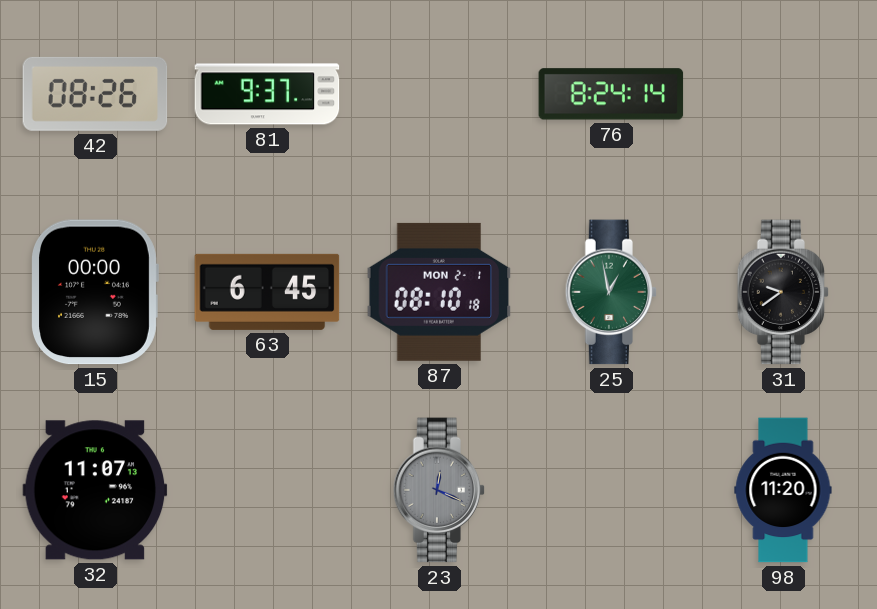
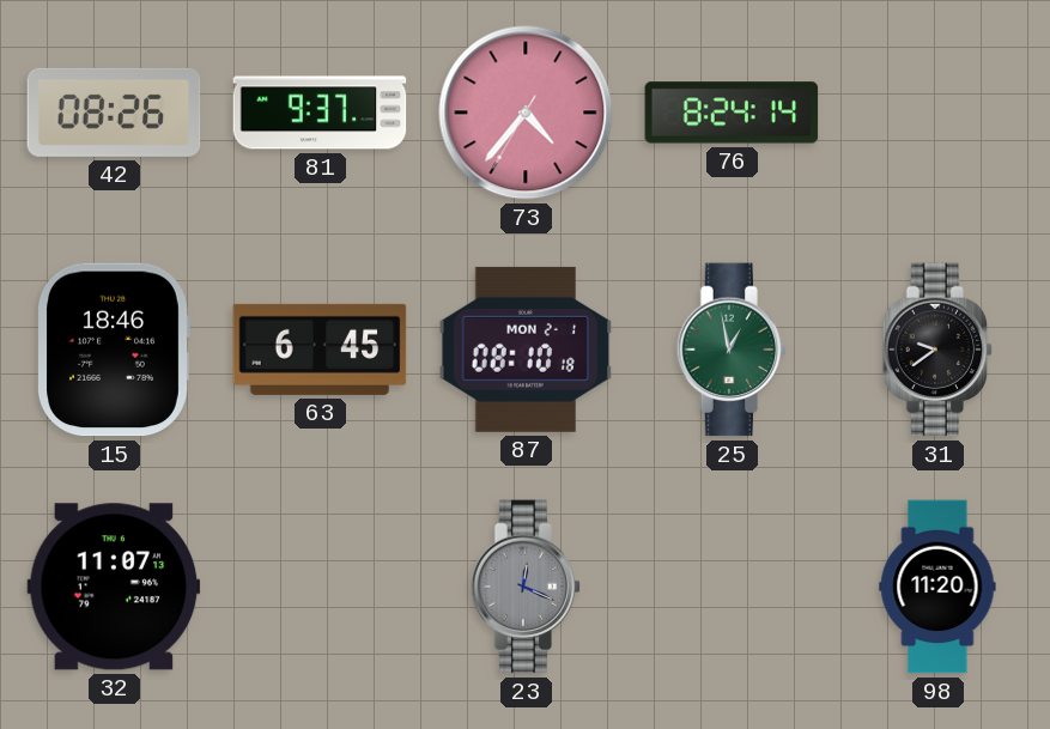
73: none -> 4:36
15: 00:00 -> 18:46
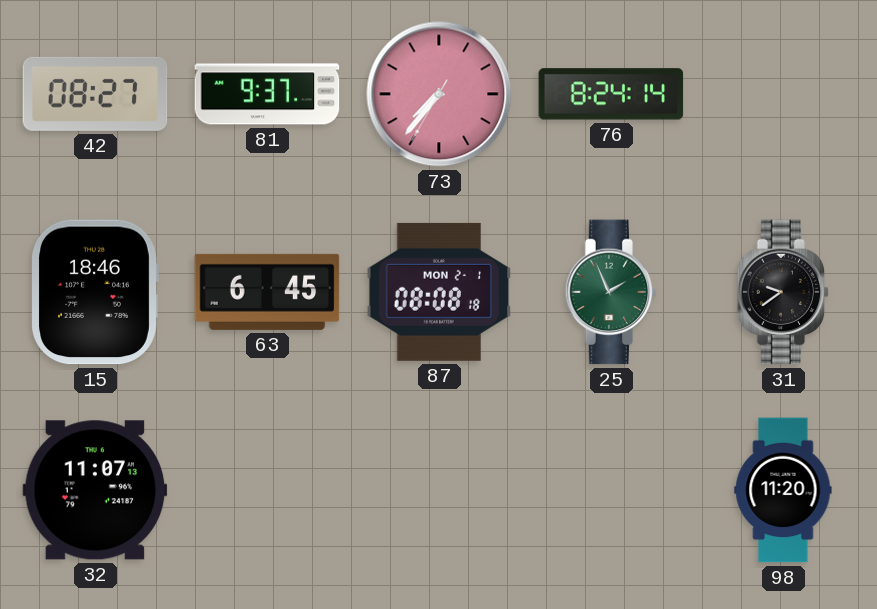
42: 08:26 -> 08:27
73: 4:36 -> 7:36
87: 08:10 -> 08:08
25: 12:58 -> 1:56
23: 12:19 -> none
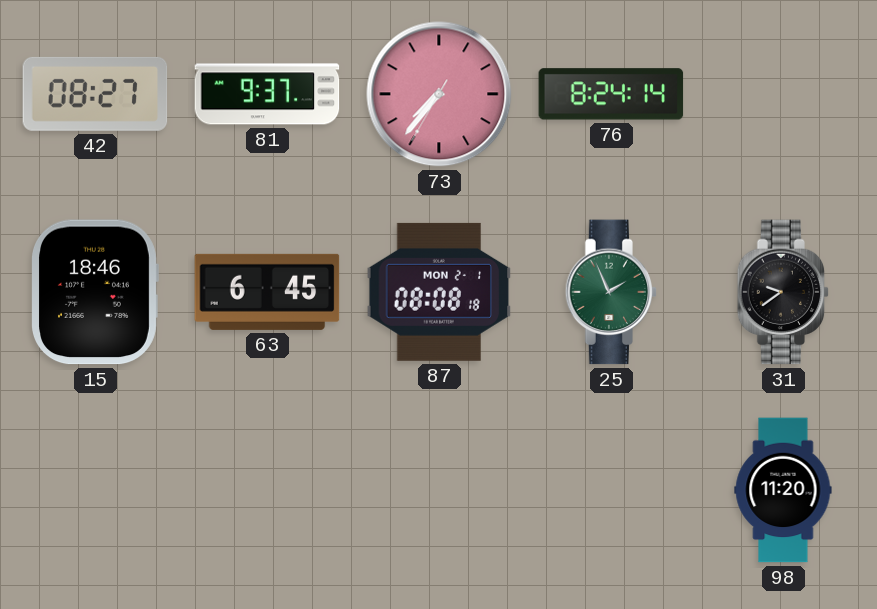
32: 11:07 -> none
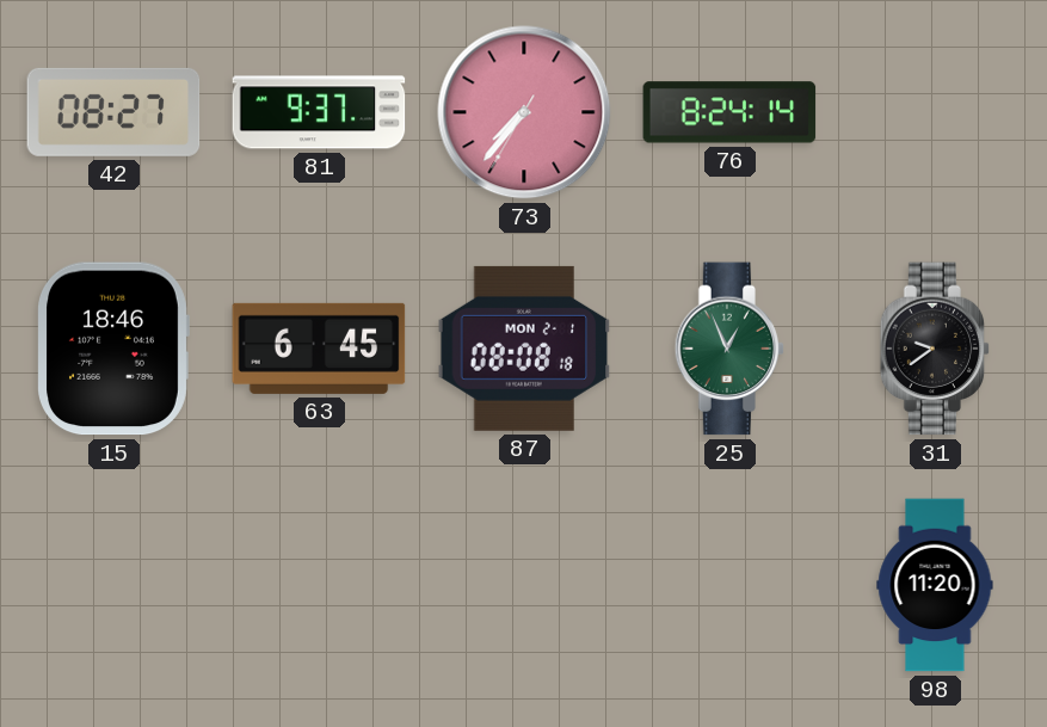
25: 1:56 -> 12:56
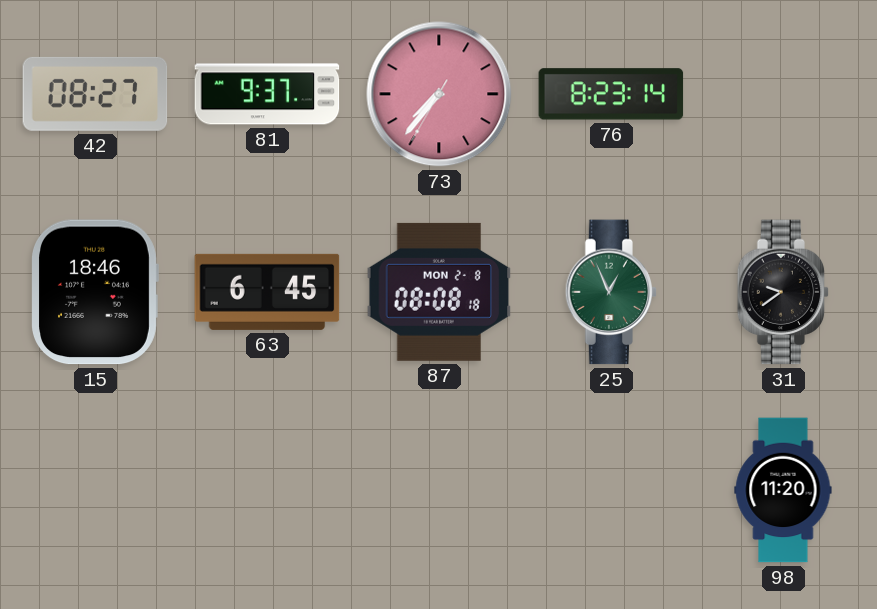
76: 8:24 -> 8:23
87 date: MON 2-1 -> MON 2-8
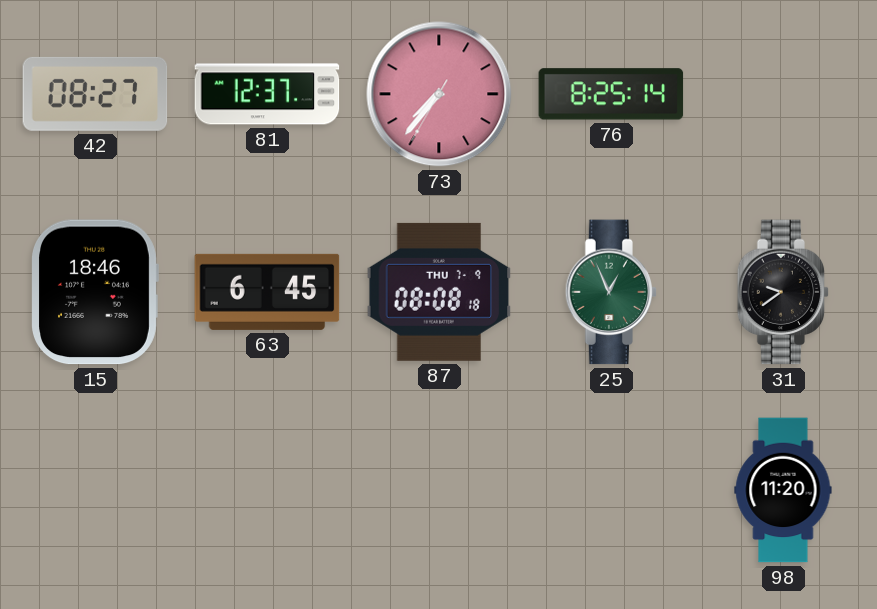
81: 9:37 -> 12:37
76: 8:23 -> 8:25
87 date: MON 2-8 -> THU 7-9
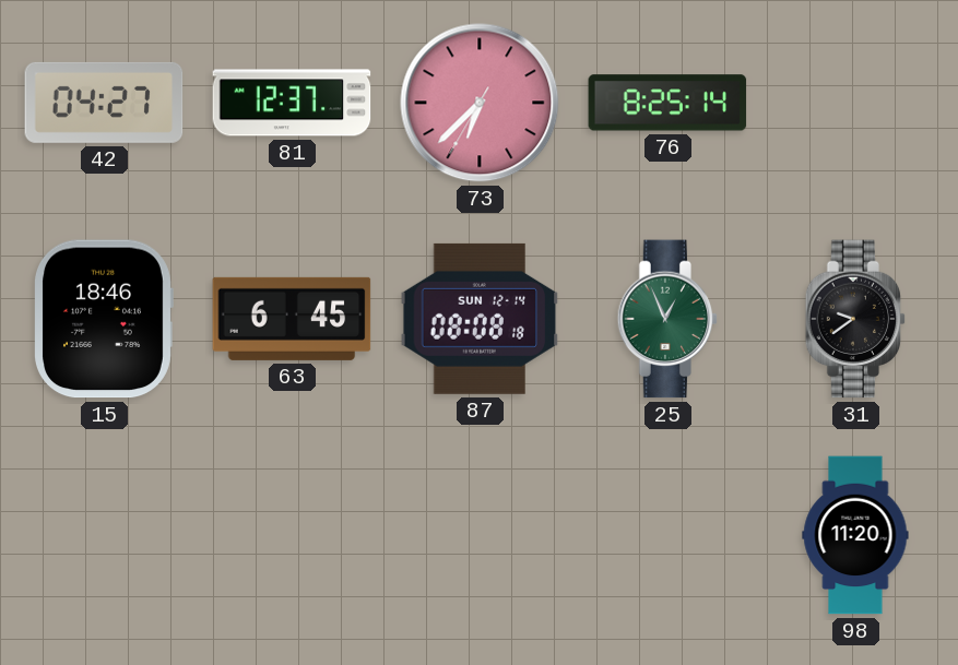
42: 08:27 -> 04:27
73: 7:36 -> 6:37
87 date: THU 7-9 -> SUN 12-14
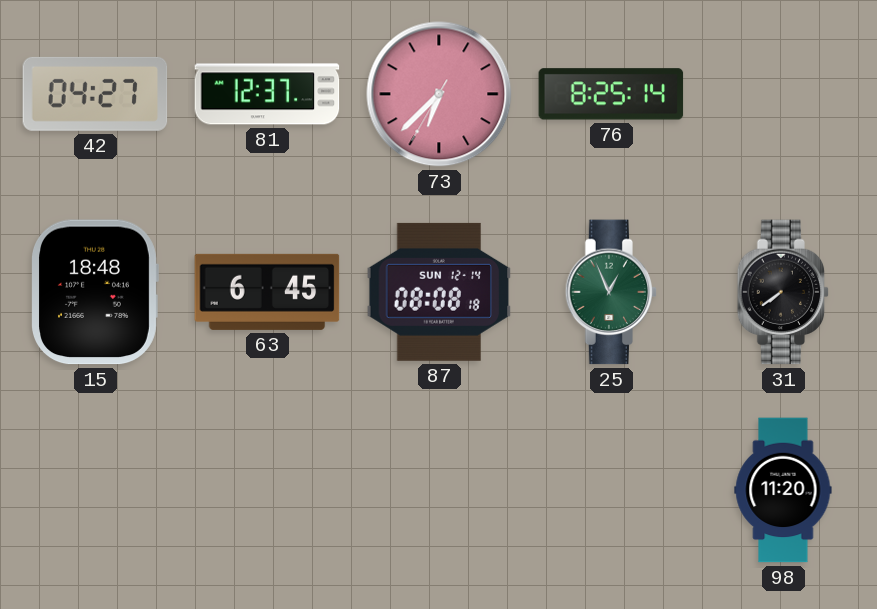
15: 18:46 -> 18:48
31: 9:39 -> 7:39
